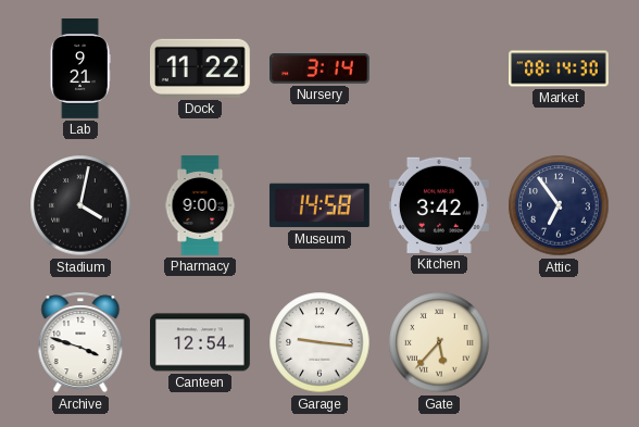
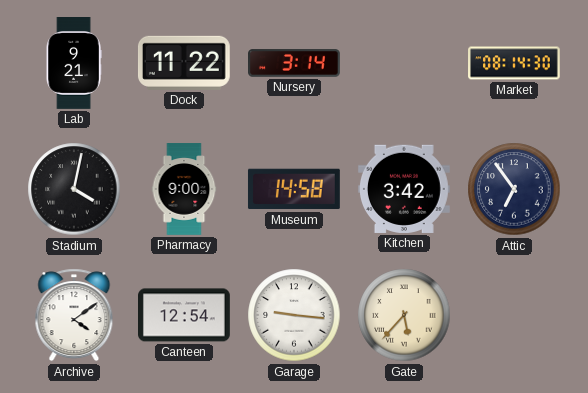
Archive: 3:48 -> 4:09
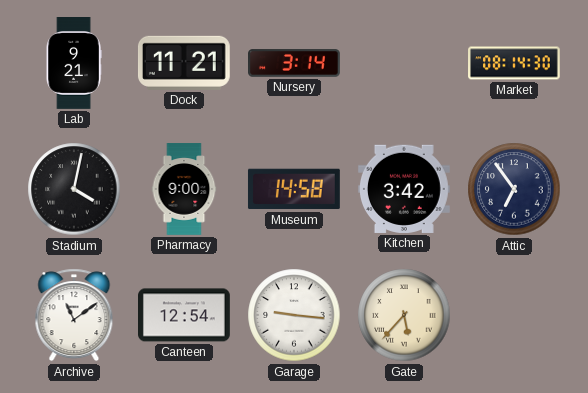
Dock: 11:22 -> 11:21
Archive: 4:09 -> 11:09
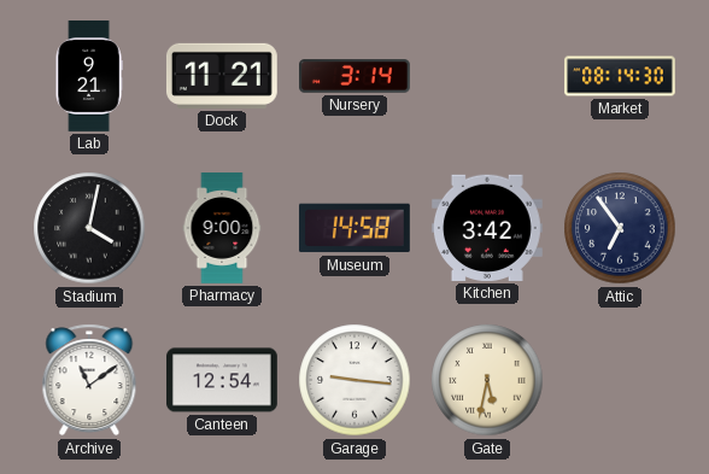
Gate: 5:37 -> 5:32
